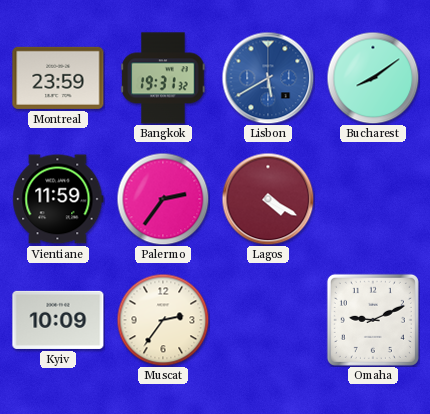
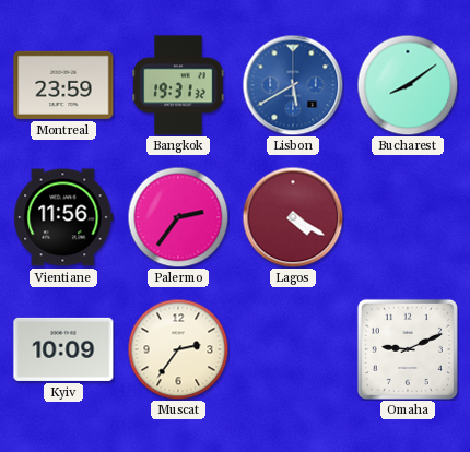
Vientiane: 11:59 -> 11:56
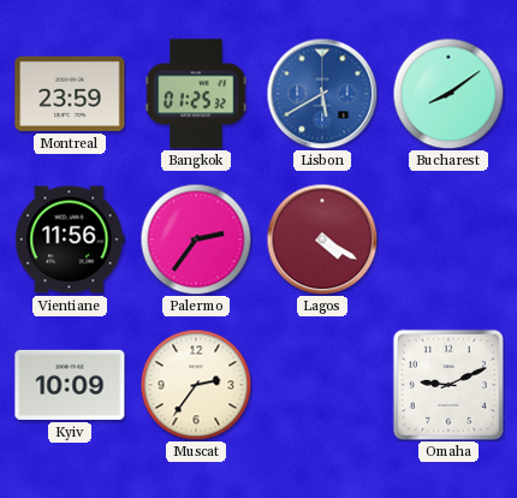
Bangkok: 19:31 -> 01:25
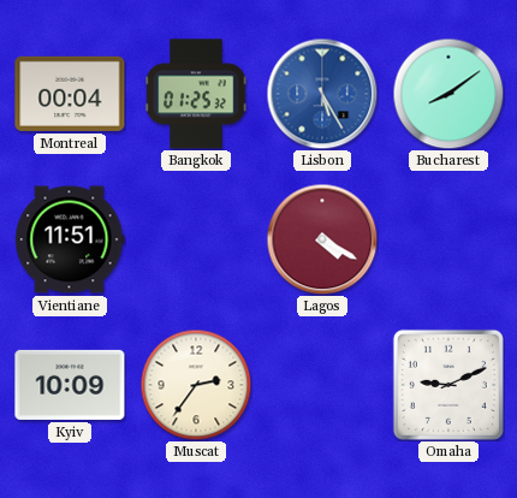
Montreal: 23:59 -> 00:04
Lisbon: 5:40 -> 5:25
Vientiane: 11:56 -> 11:51
Palermo: 2:36 -> none
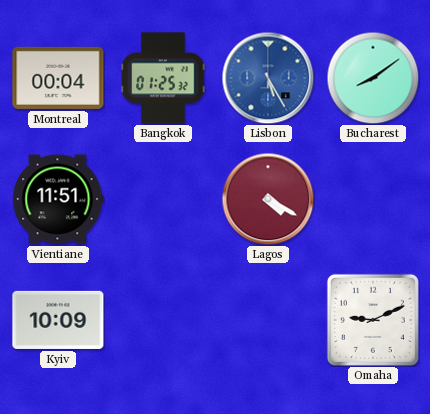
Muscat: 2:36 -> none
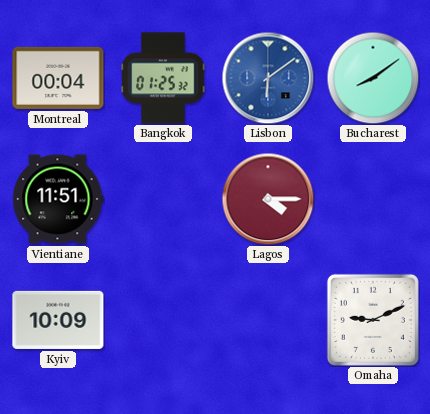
Lisbon: 5:25 -> 6:09
Lagos: 4:20 -> 4:15
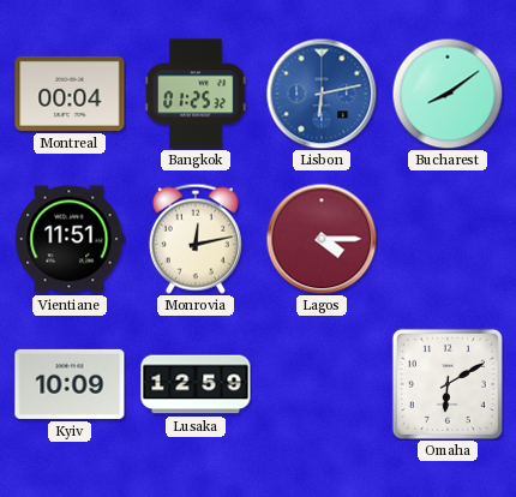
Lisbon: 6:09 -> 6:13
Monrovia: none -> 12:13
Lusaka: none -> 12:59
Omaha: 9:11 -> 6:10
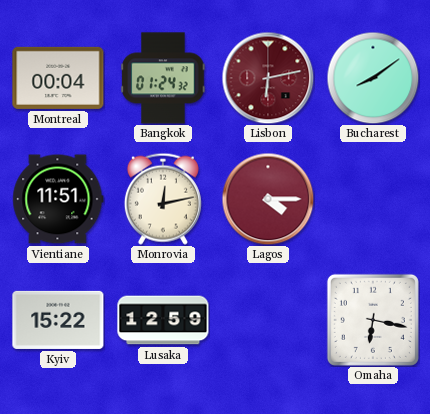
Bangkok: 01:25 -> 01:24
Lisbon dial: blue -> burgundy
Kyiv: 10:09 -> 15:22
Omaha: 6:10 -> 6:17
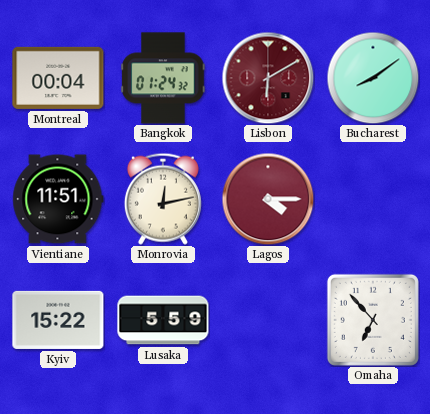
Lisbon: 6:13 -> 6:10
Lusaka: 12:59 -> 5:59
Omaha: 6:17 -> 6:53
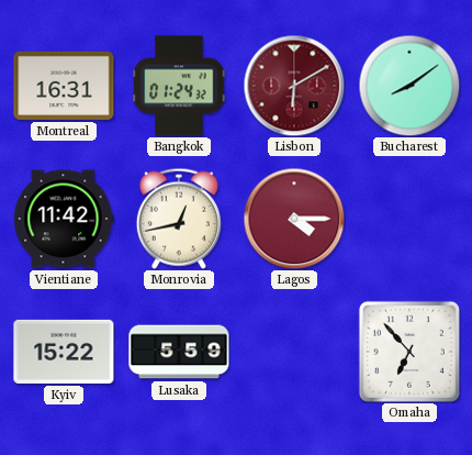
Montreal: 00:04 -> 16:31
Vientiane: 11:51 -> 11:42
Monrovia: 12:13 -> 12:43
